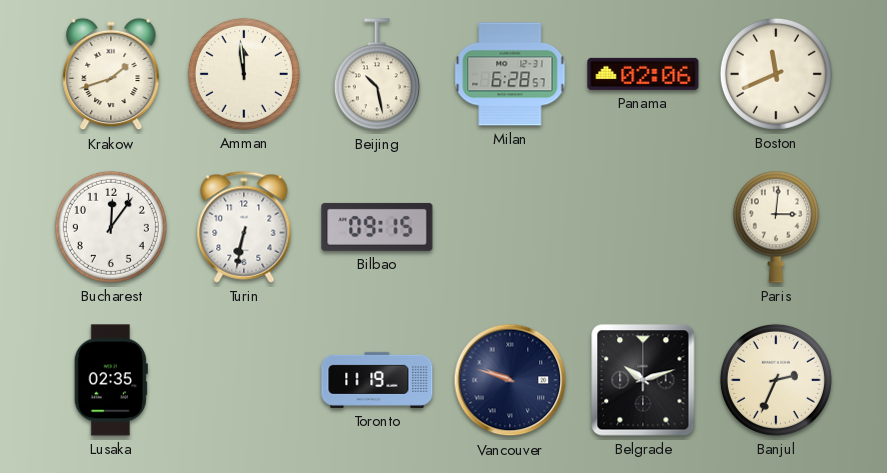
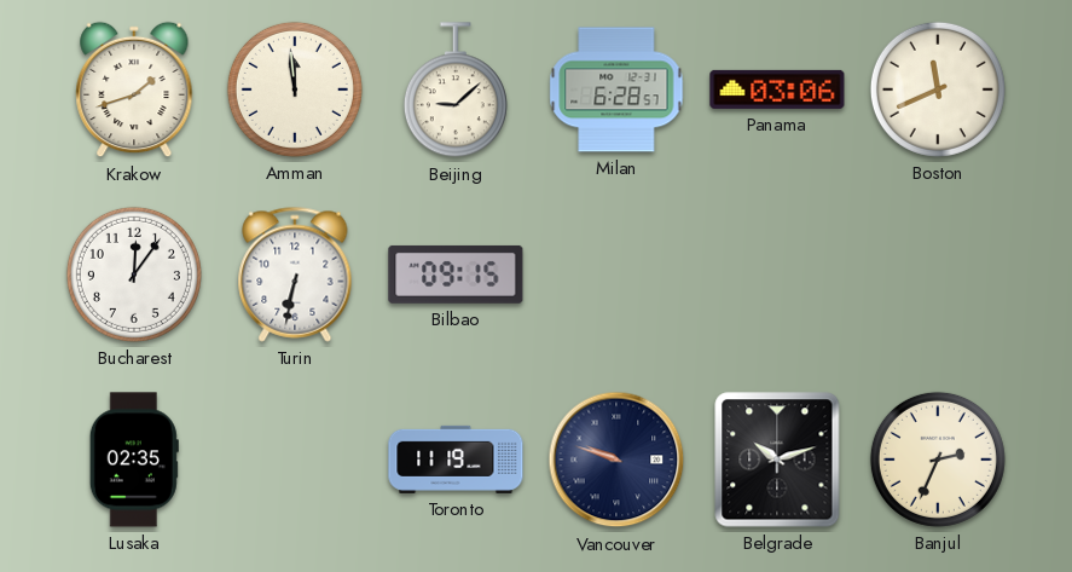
Beijing: 10:28 -> 9:08
Panama: 02:06 -> 03:06
Paris: 3:01 -> none
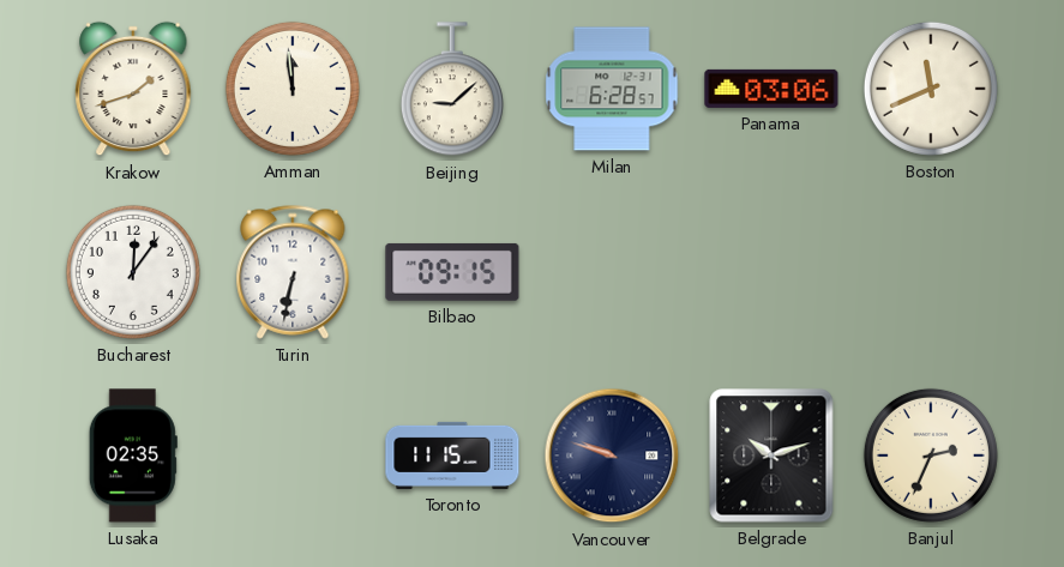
Toronto: 11:19 -> 11:15
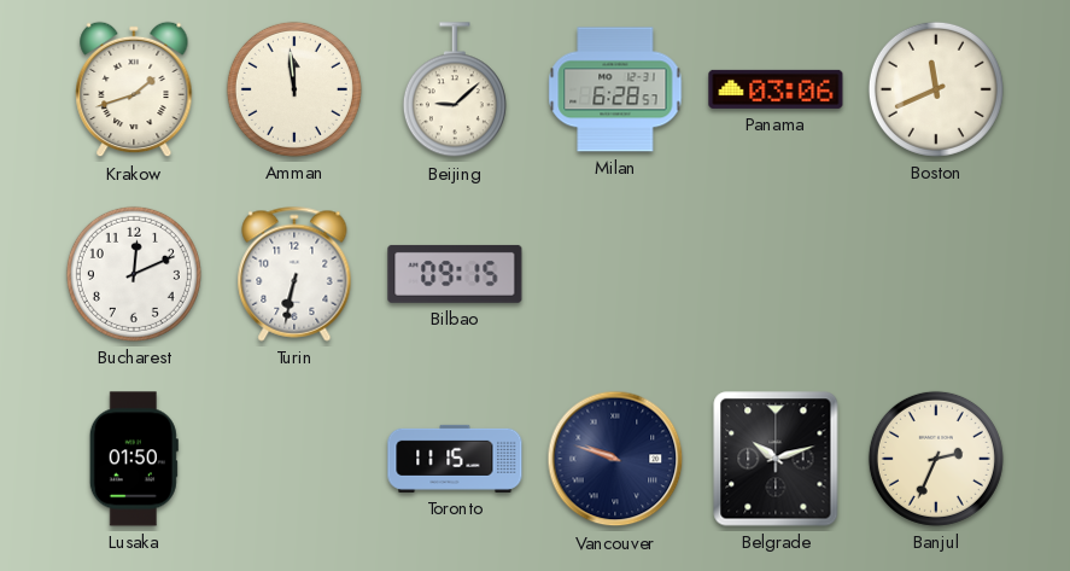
Bucharest: 12:06 -> 12:11
Lusaka: 02:35 -> 01:50
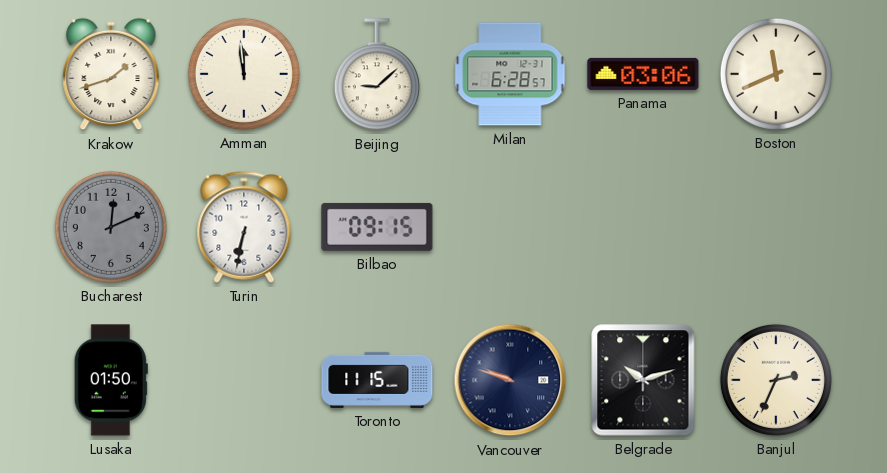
Bucharest dial: white -> grey
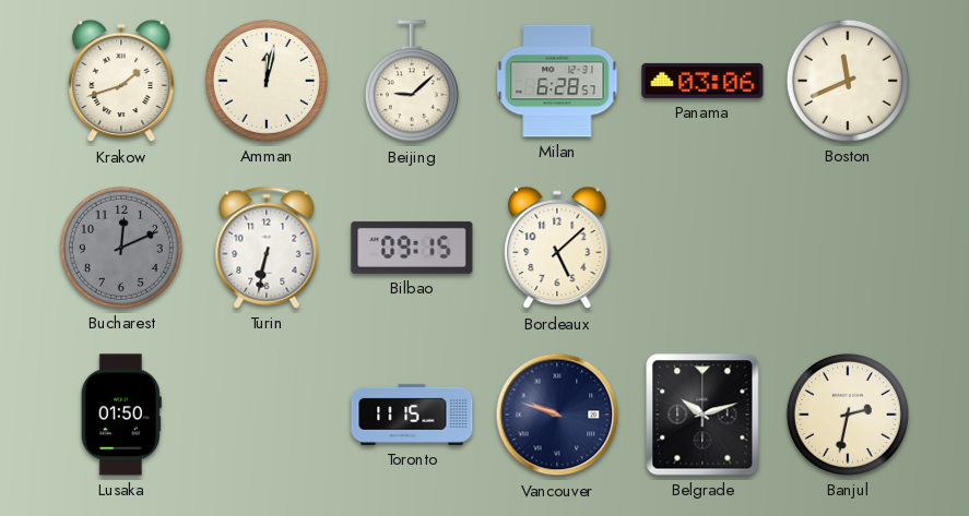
Amman: 11:59 -> 12:02
Bordeaux: none -> 5:08
Banjul: 2:34 -> 2:32
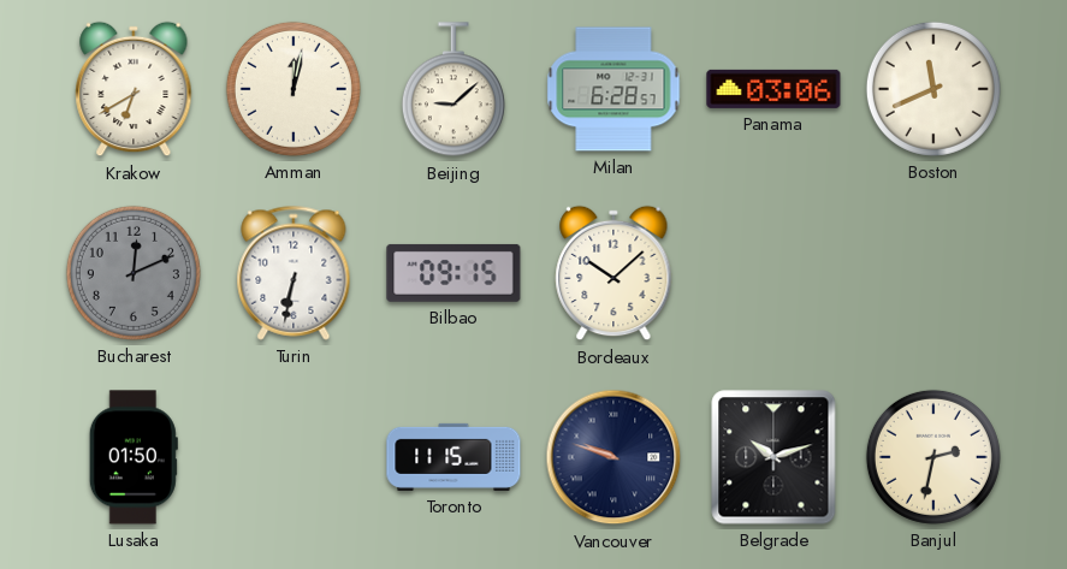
Krakow: 1:42 -> 6:40
Bordeaux: 5:08 -> 10:08
